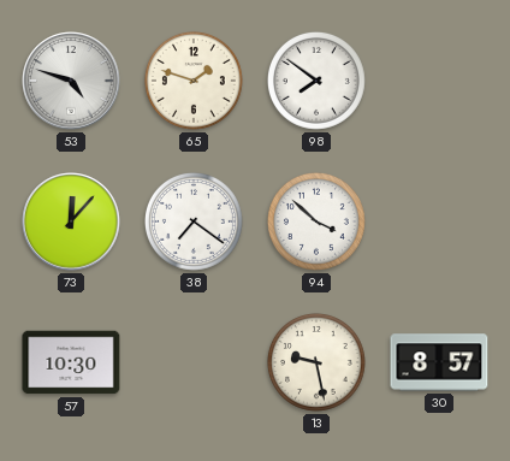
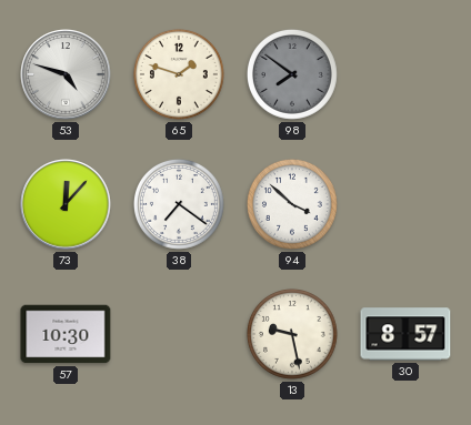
98 dial: white -> grey
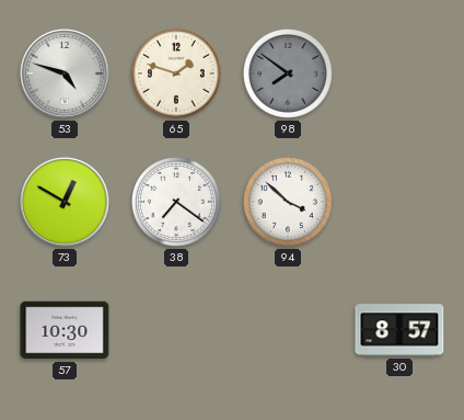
73: 12:07 -> 12:50
13: 9:28 -> none
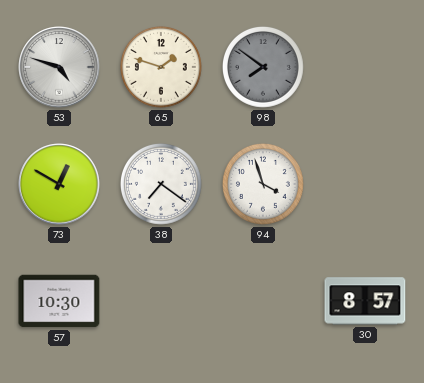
94: 3:52 -> 3:57
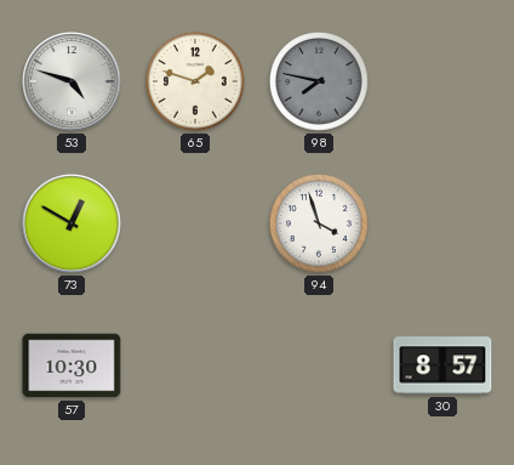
98: 7:51 -> 7:47
38: 7:21 -> none
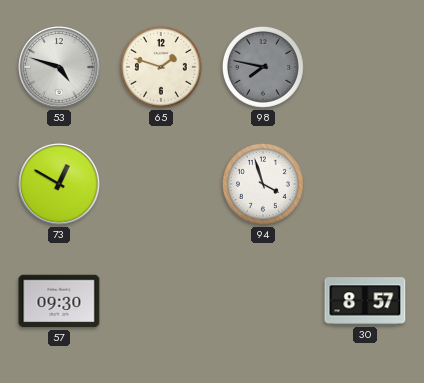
57: 10:30 -> 09:30
